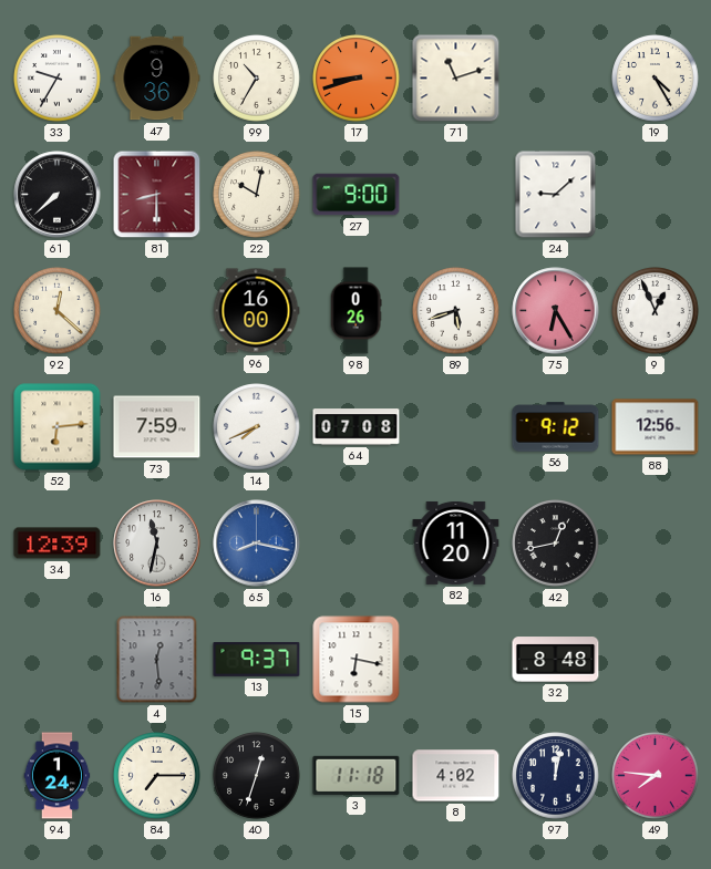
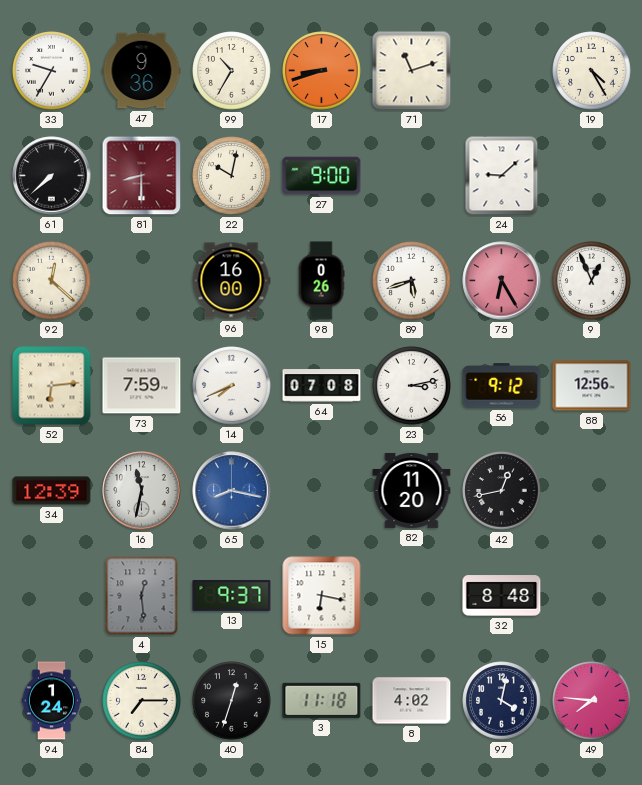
23: none -> 3:13
97: 12:02 -> 4:02
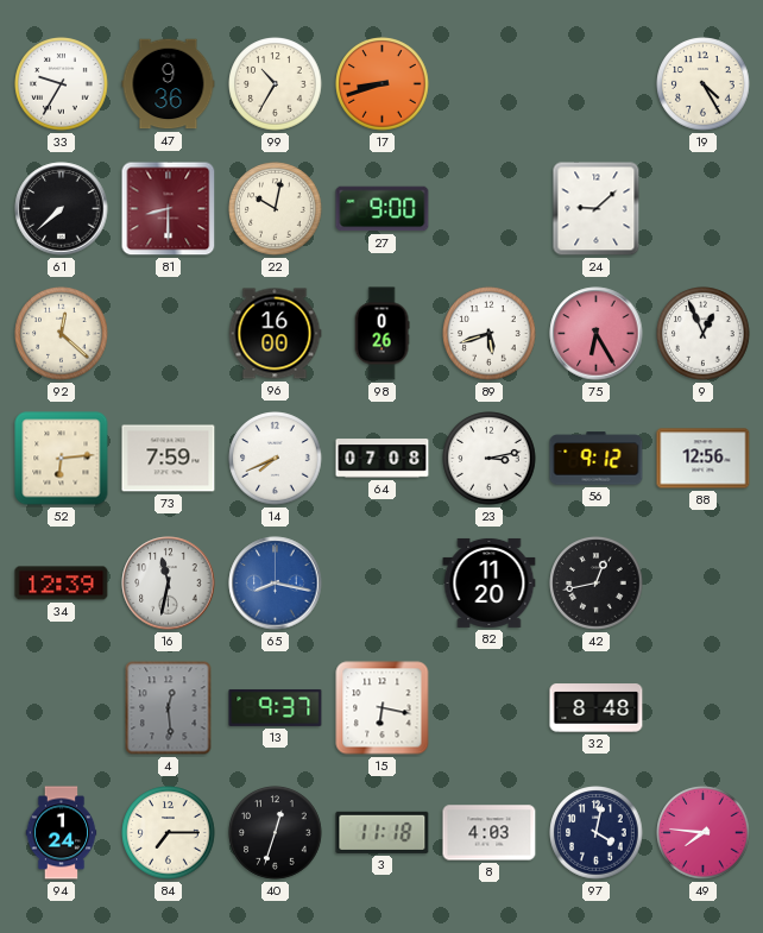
71: 11:12 -> none
8: 4:02 -> 4:03
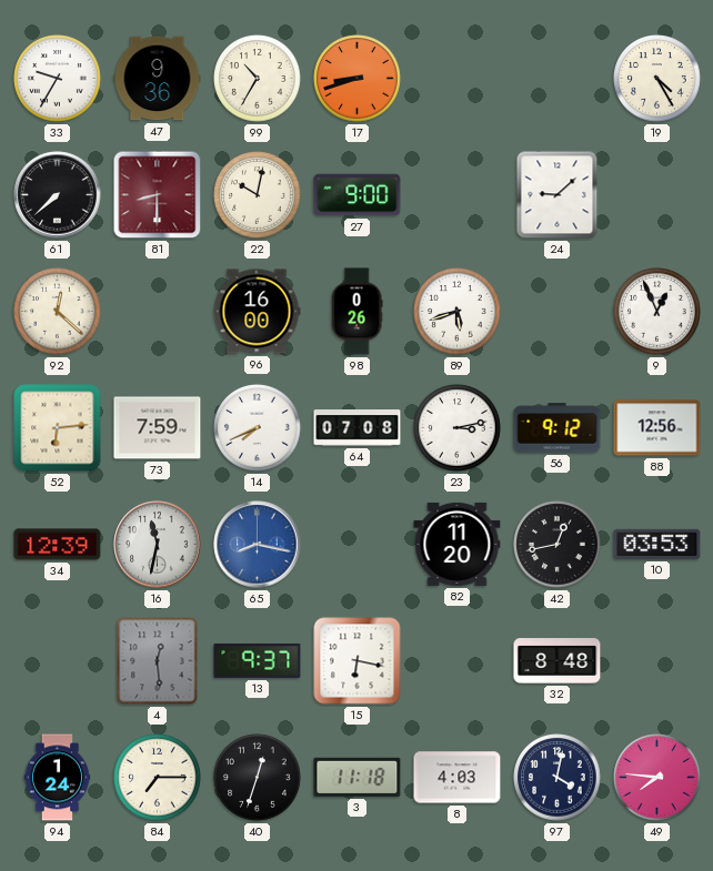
75: 6:25 -> none
10: none -> 03:53
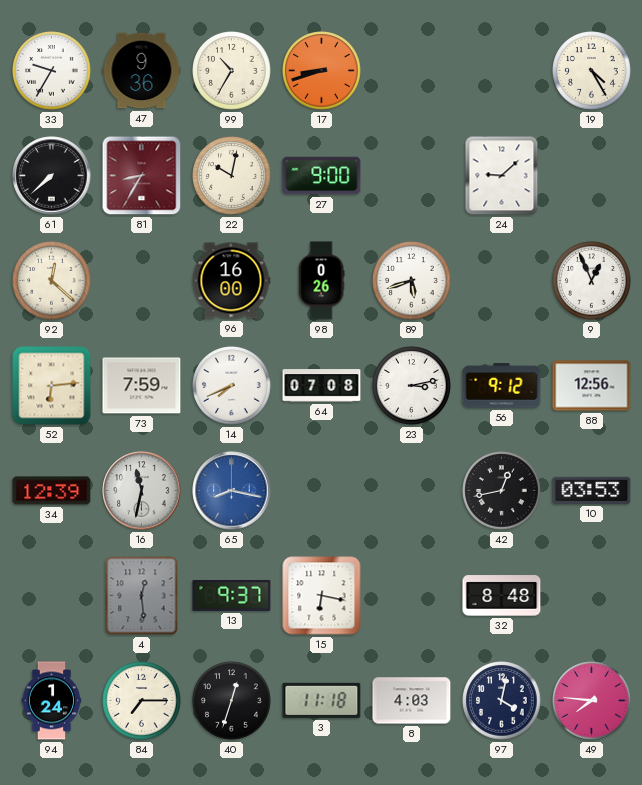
81: 8:30 -> 8:35
82: 11:20 -> none
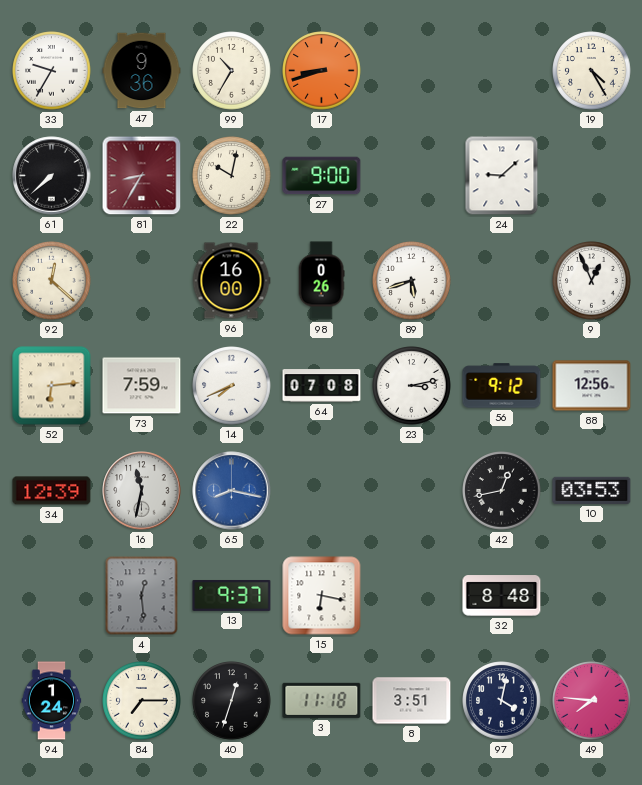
8: 4:03 -> 3:51
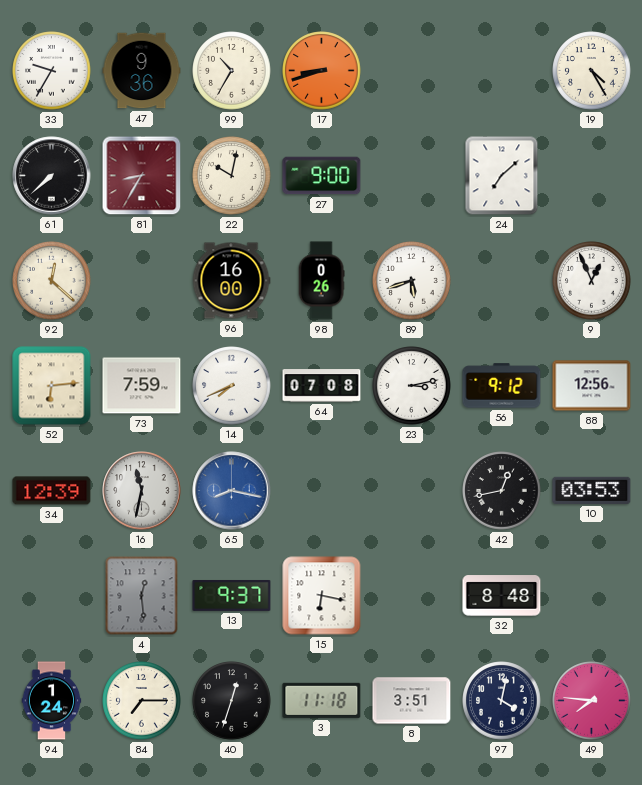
24: 9:08 -> 7:08
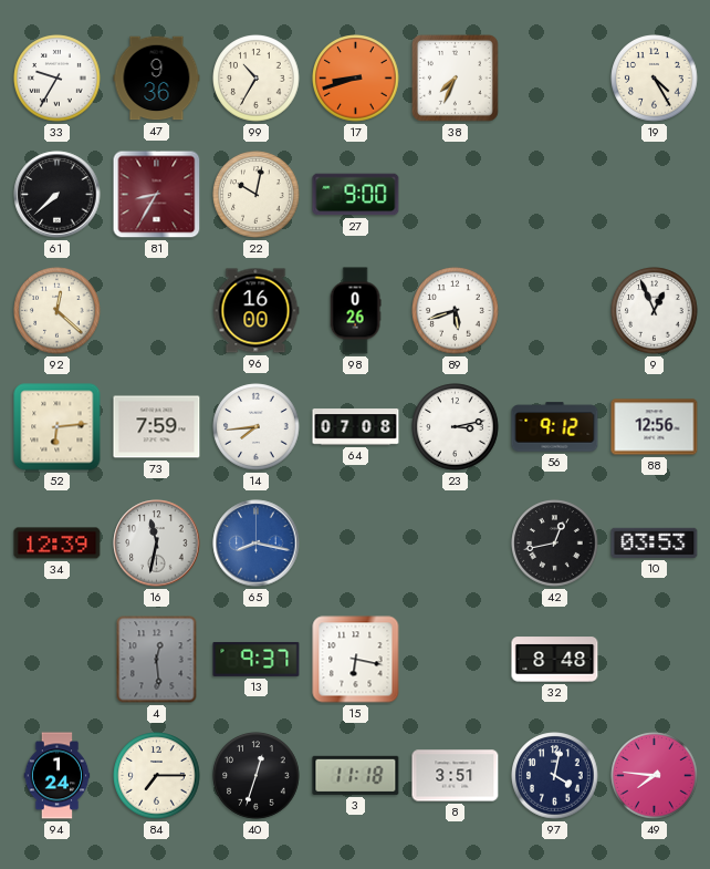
38: none -> 7:34
24: 7:08 -> none
14: 7:41 -> 7:44
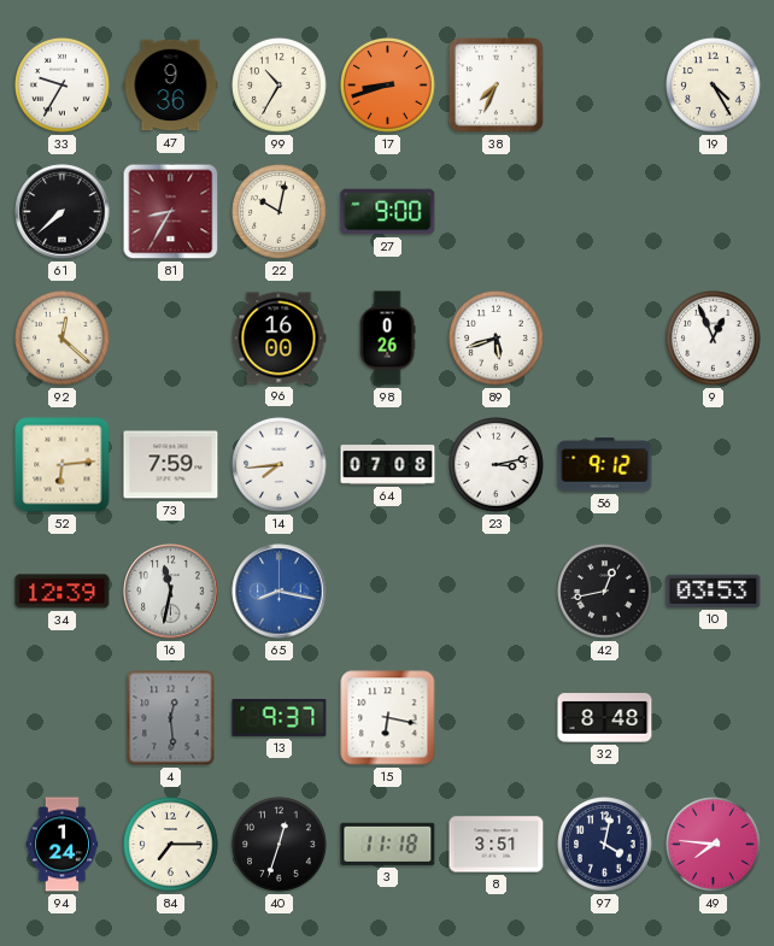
88: 12:56 -> none
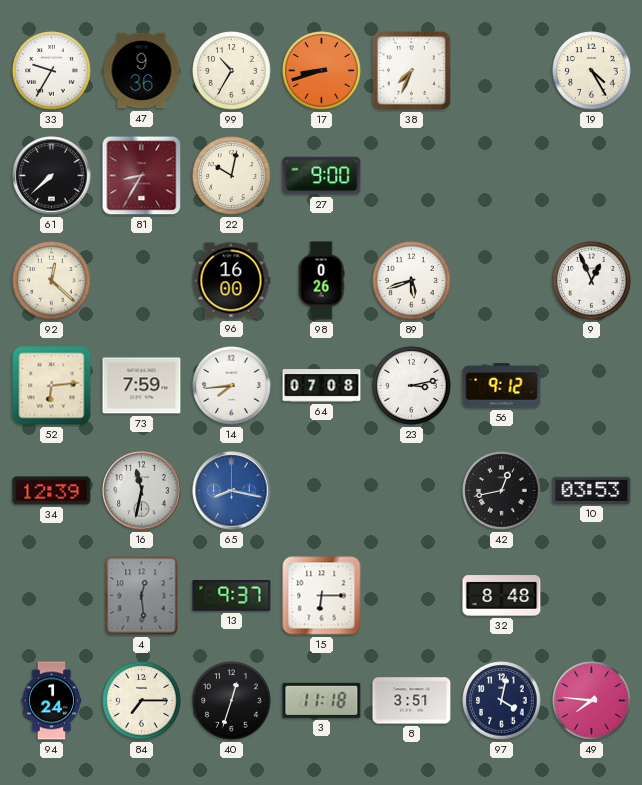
15: 6:17 -> 6:15
